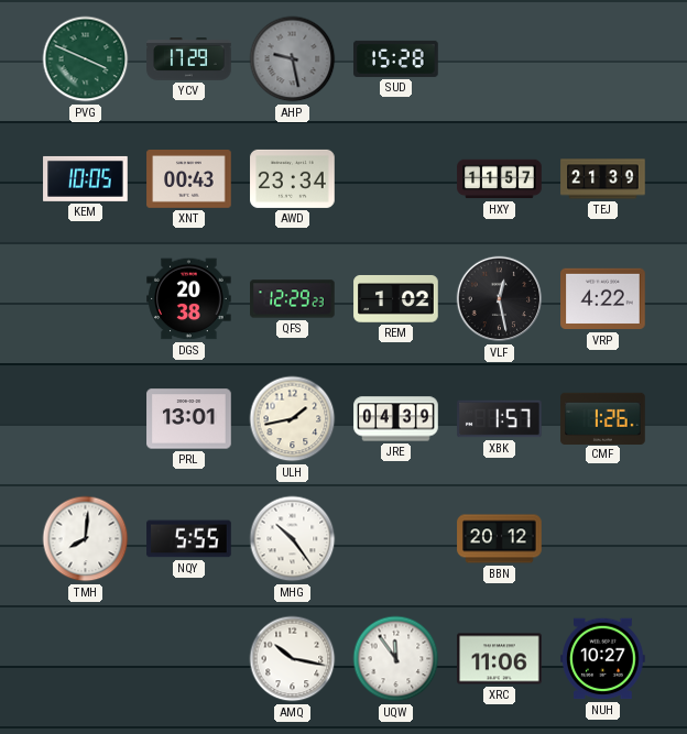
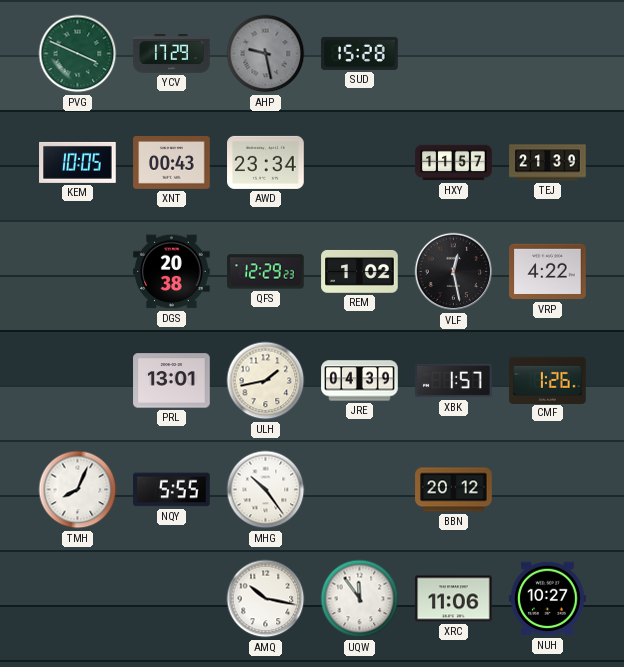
TMH: 8:01 -> 8:04
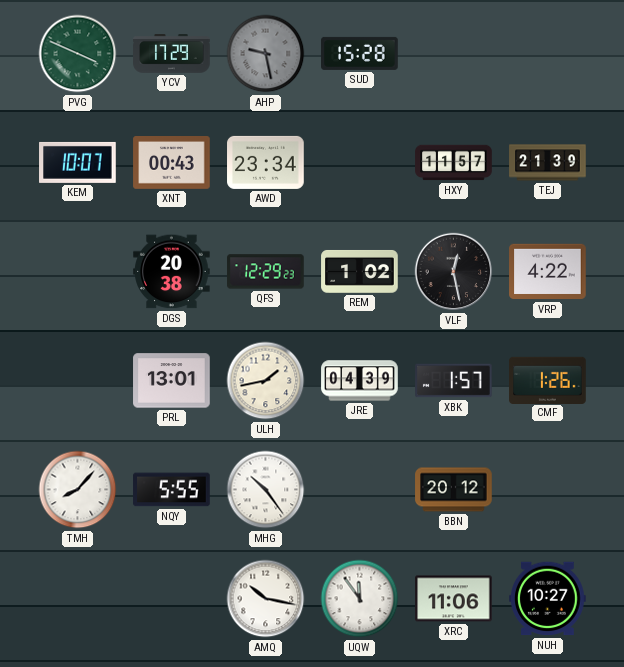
KEM: 10:05 -> 10:07
TMH: 8:04 -> 8:07
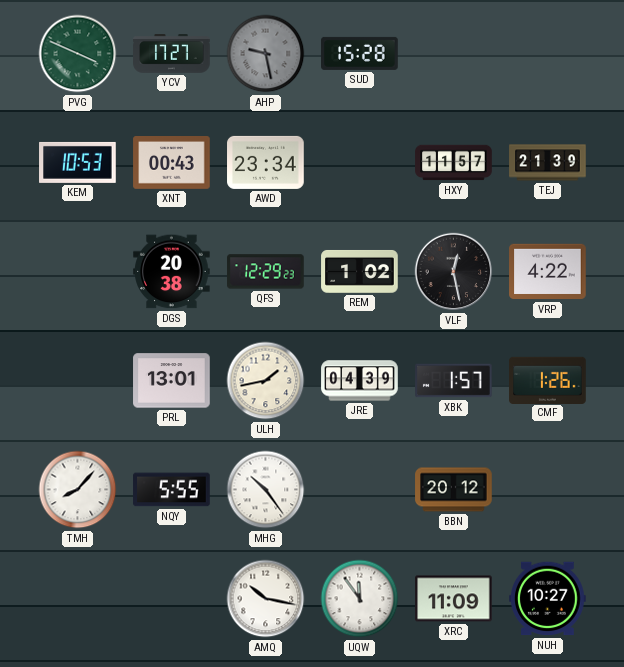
YCV: 17:29 -> 17:27
KEM: 10:07 -> 10:53
XRC: 11:06 -> 11:09
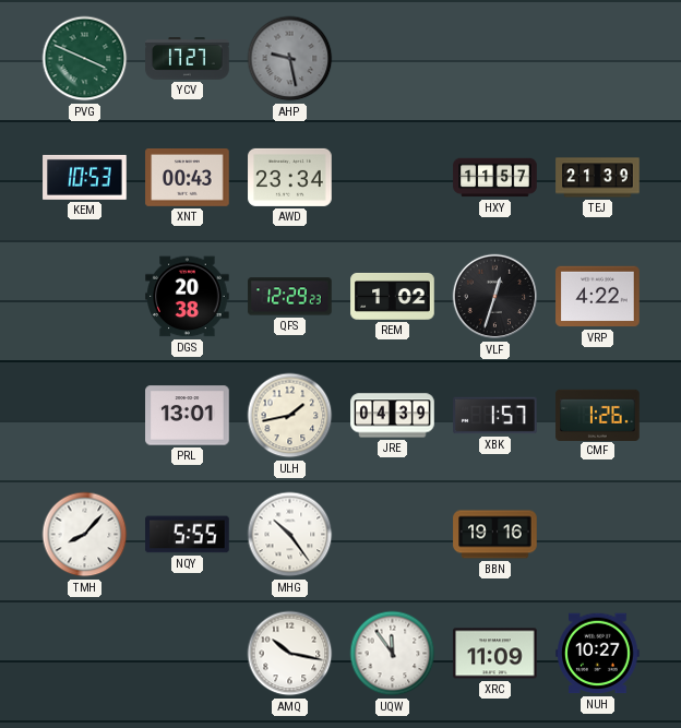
SUD: 15:28 -> none
VLF: 12:28 -> 12:33
BBN: 20:12 -> 19:16
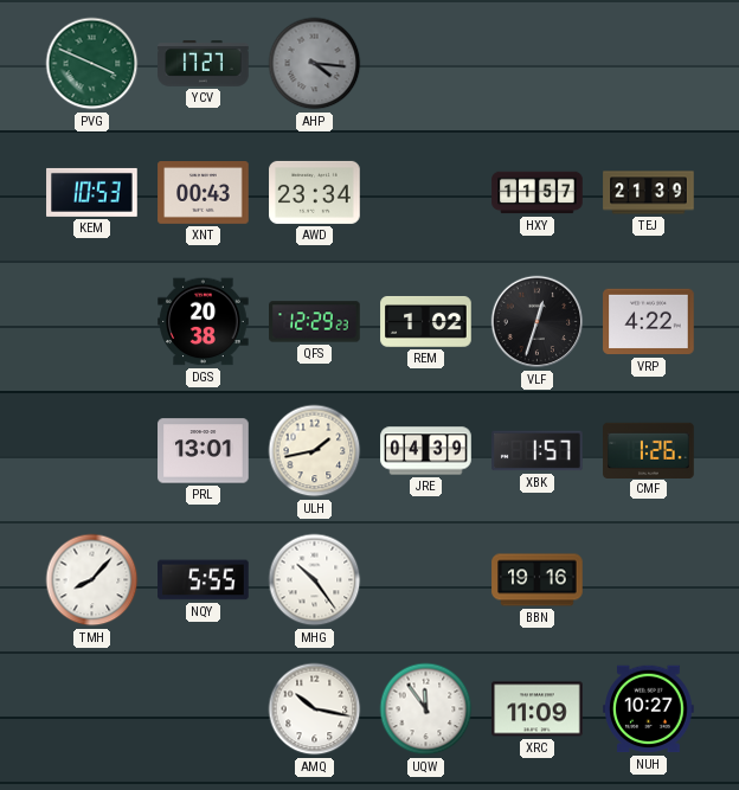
AHP: 9:28 -> 4:16
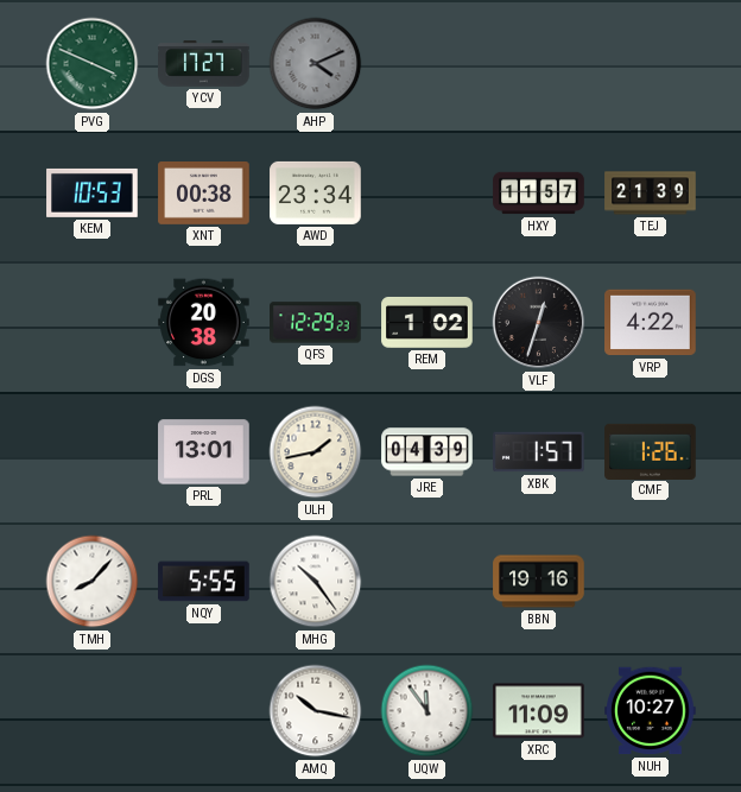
AHP: 4:16 -> 4:11
XNT: 00:43 -> 00:38
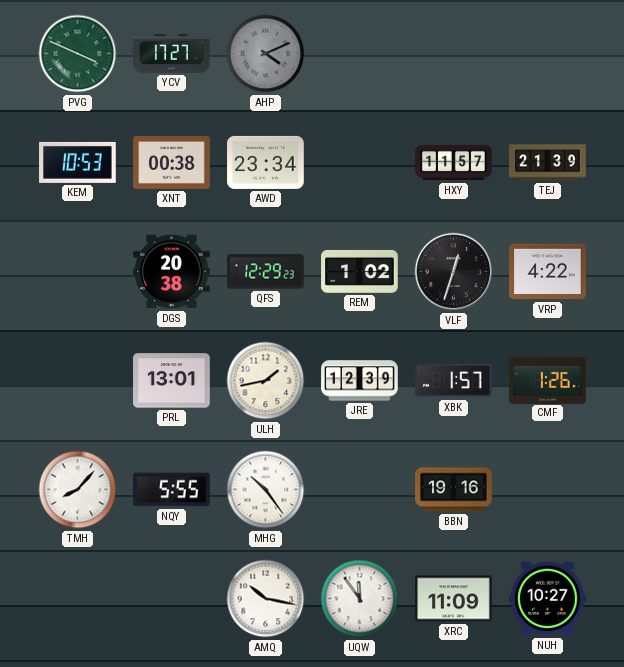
JRE: 04:39 -> 12:39
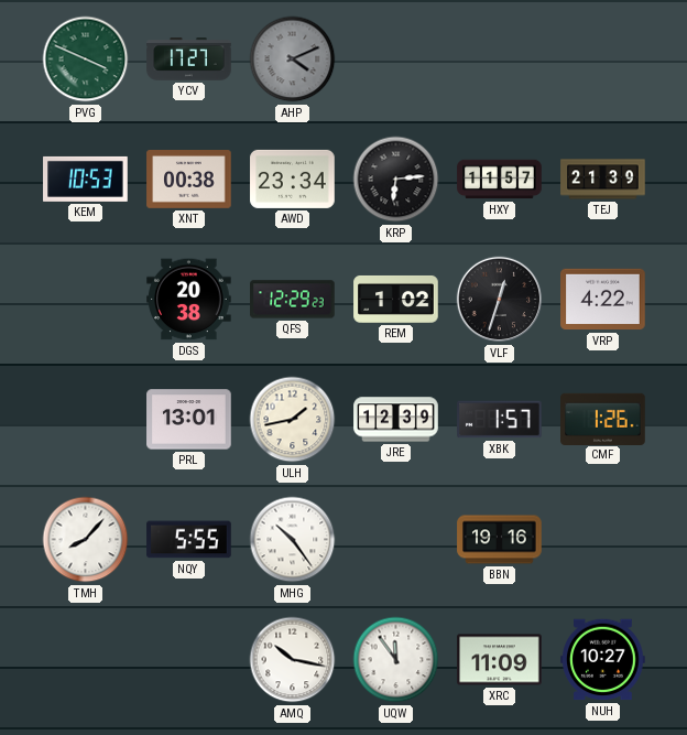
KRP: none -> 6:14
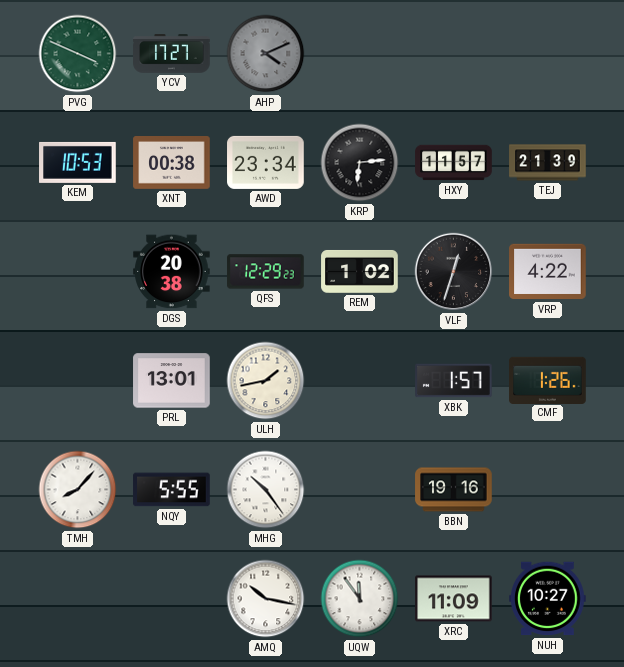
JRE: 12:39 -> none
